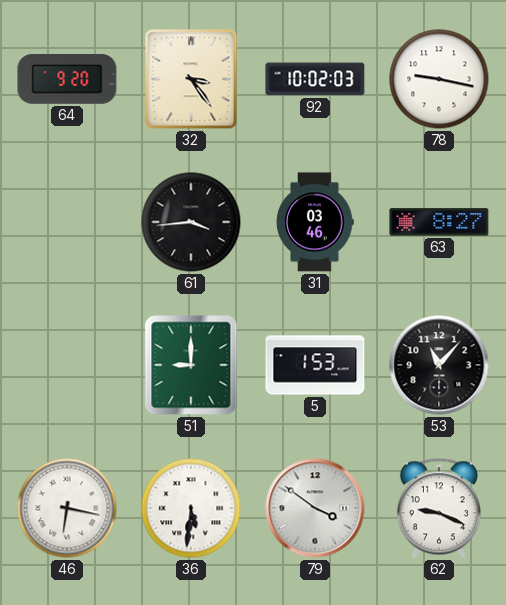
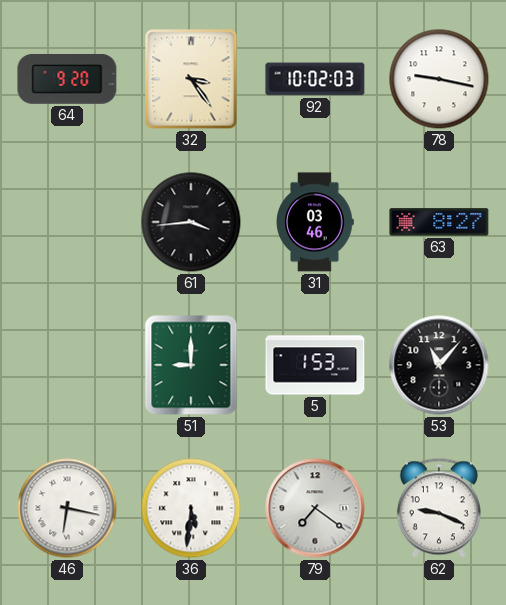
79: 3:51 -> 7:21
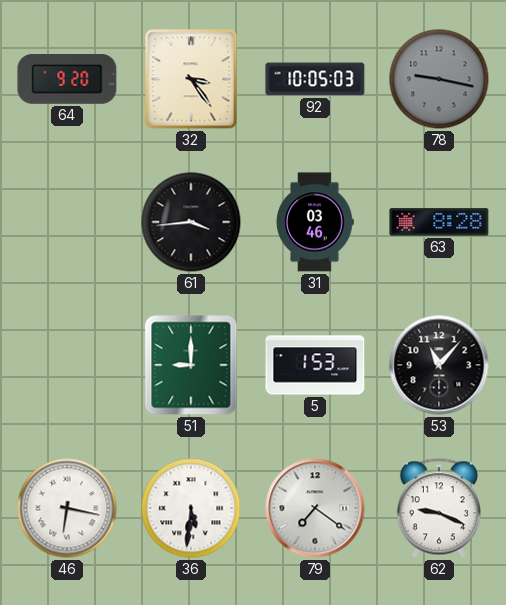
92: 10:02 -> 10:05
78 dial: white -> grey
63: 8:27 -> 8:28
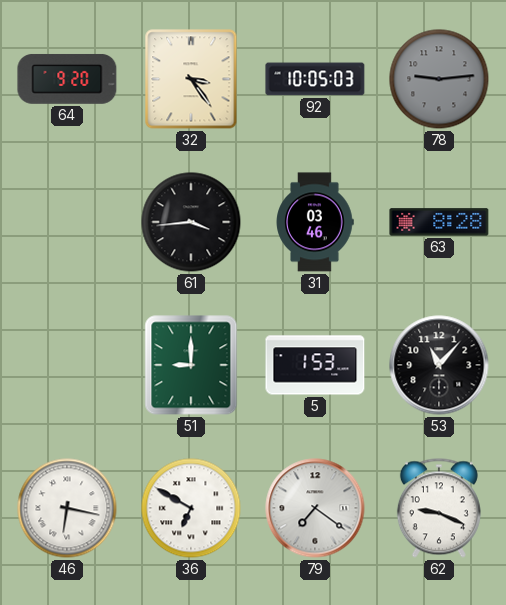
78: 9:17 -> 9:14
36: 5:31 -> 6:50
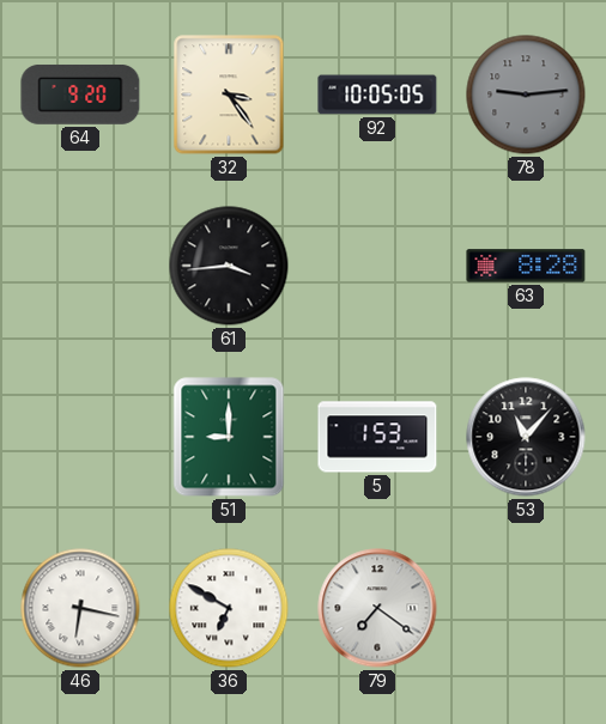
92: 10:05:03 -> 10:05:05
31: 03:46 -> none
62: 9:19 -> none
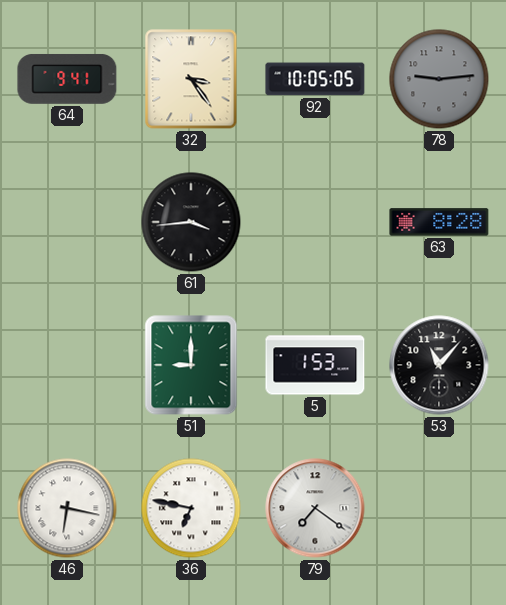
64: 9:20 -> 9:41
36: 6:50 -> 6:47
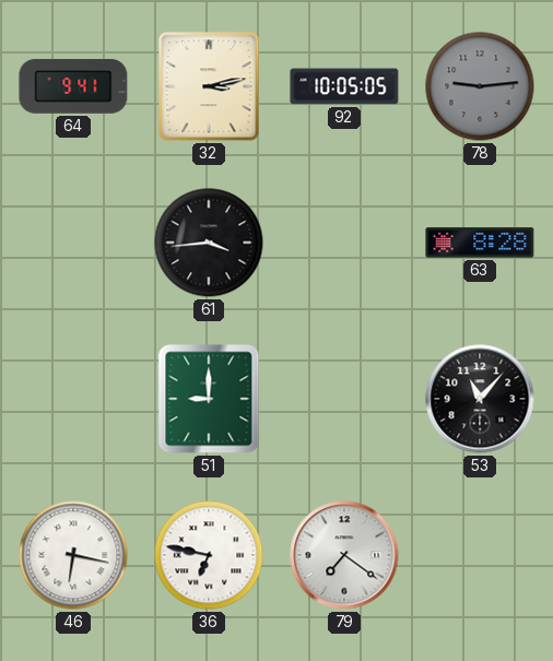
32: 3:24 -> 3:13
5: 1:53 -> none
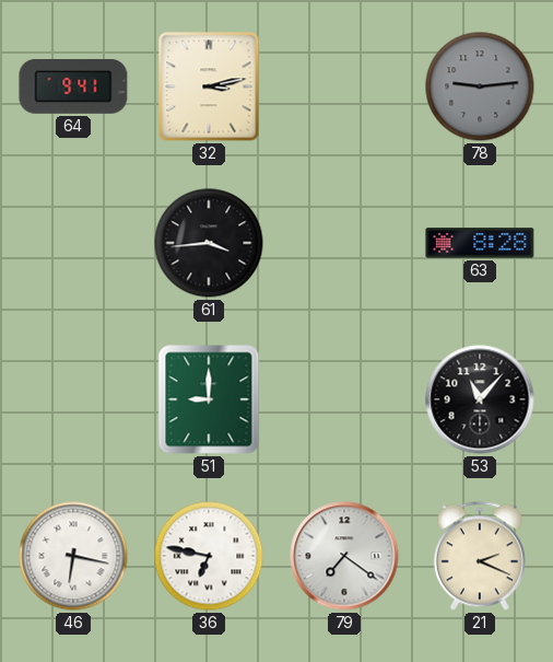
92: 10:05 -> none
21: none -> 2:19
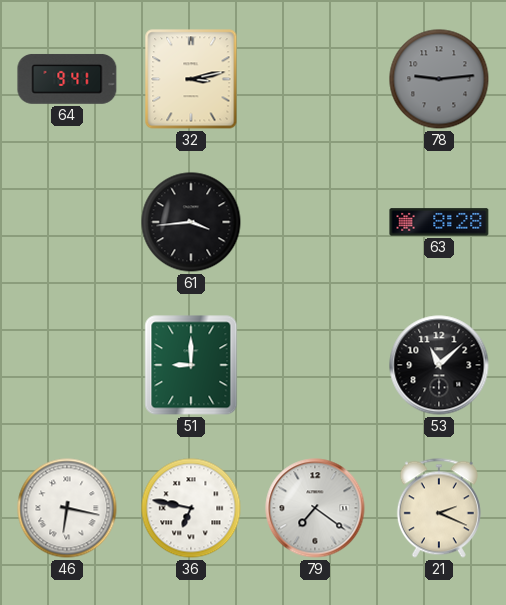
53: 11:07 -> 11:08
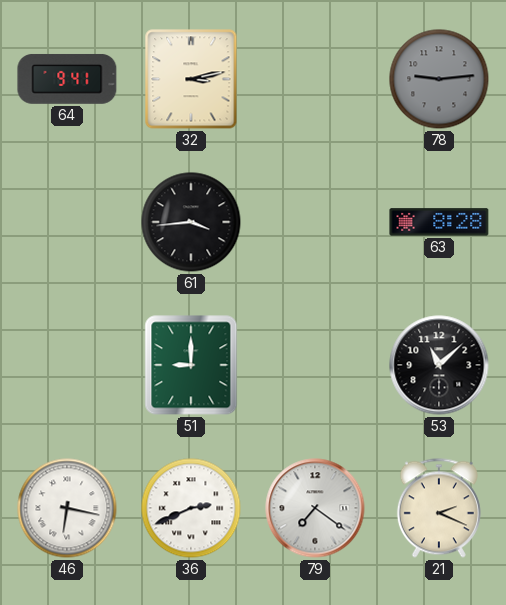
36: 6:47 -> 2:41
